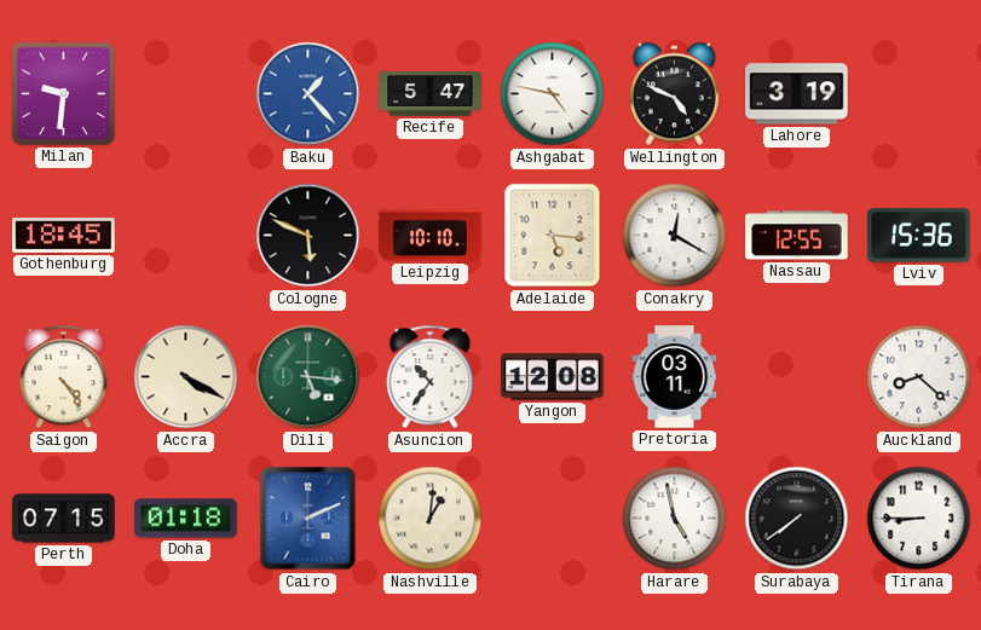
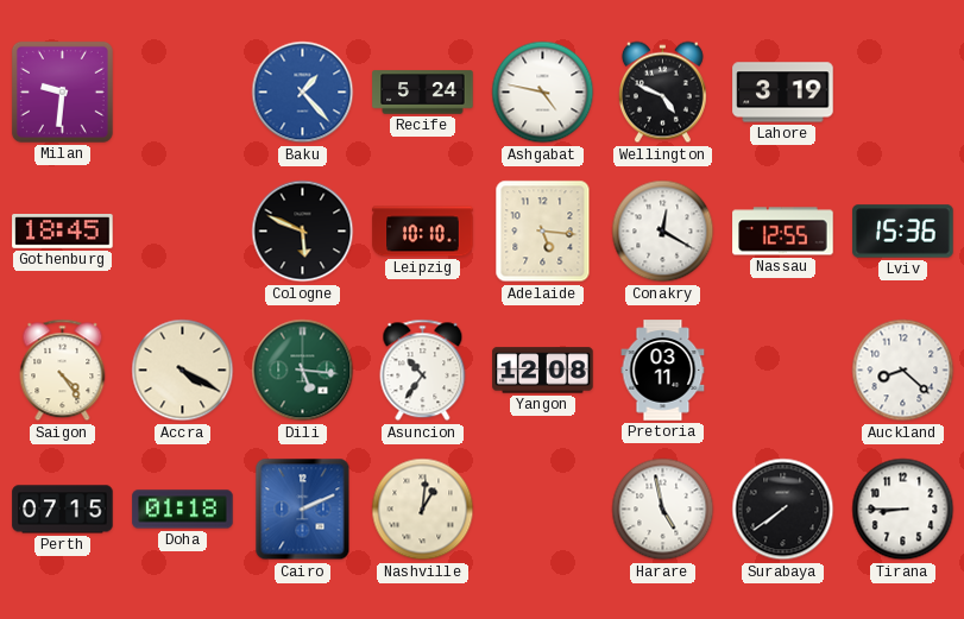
Recife: 5:47 -> 5:24
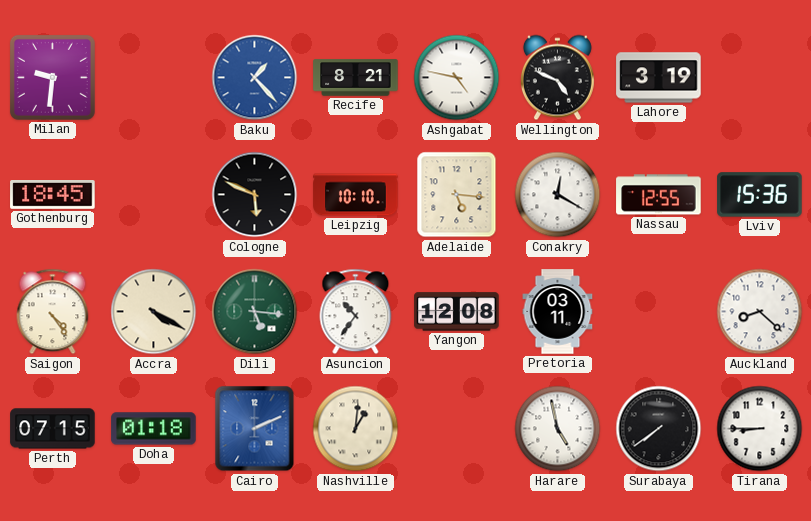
Recife: 5:24 -> 8:21
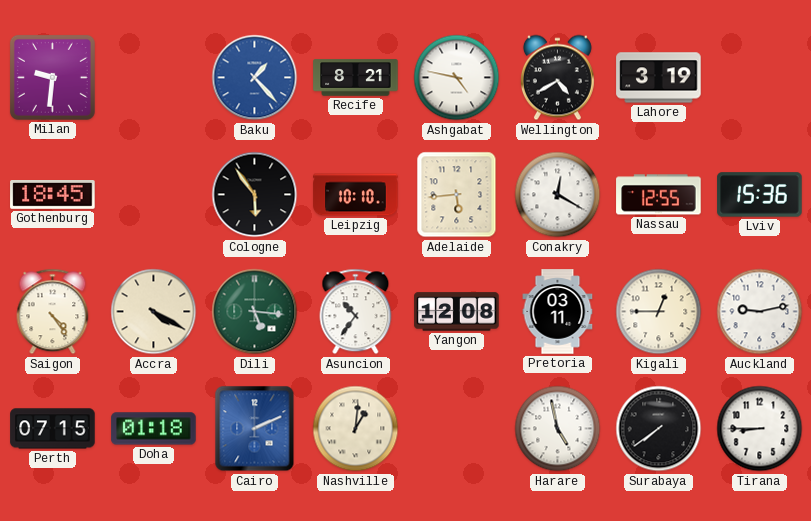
Wellington: 4:49 -> 4:40
Cologne: 5:49 -> 5:54
Adelaide: 5:16 -> 5:44
Kigali: none -> 12:45
Auckland: 8:22 -> 9:13
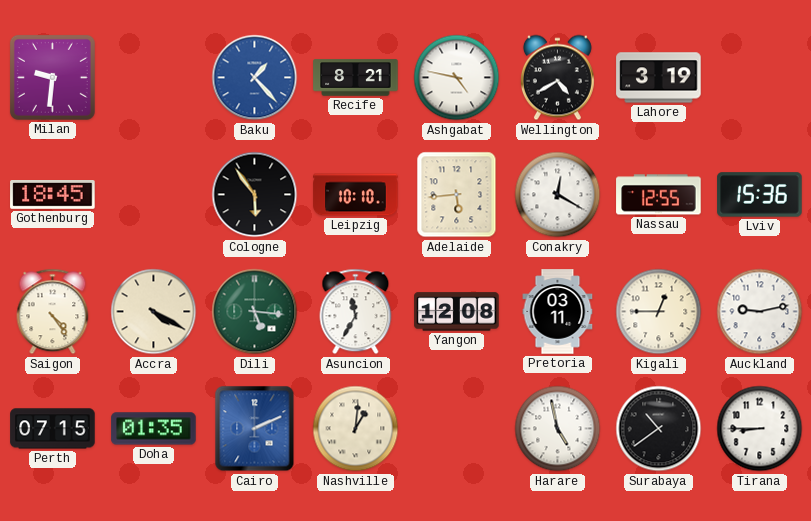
Asuncion: 10:36 -> 11:35
Doha: 01:18 -> 01:35
Surabaya: 7:39 -> 10:39
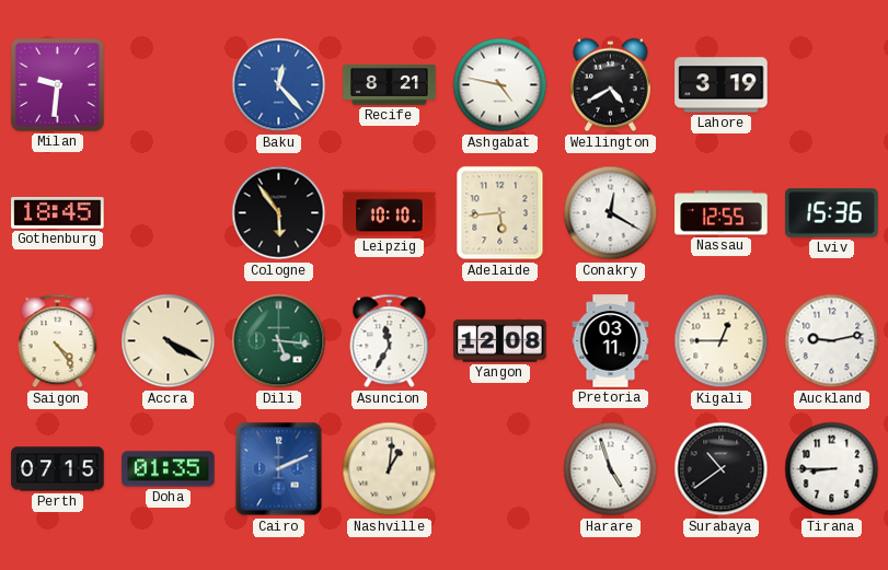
Baku: 1:23 -> 12:23
Harare: 4:58 -> 4:57
